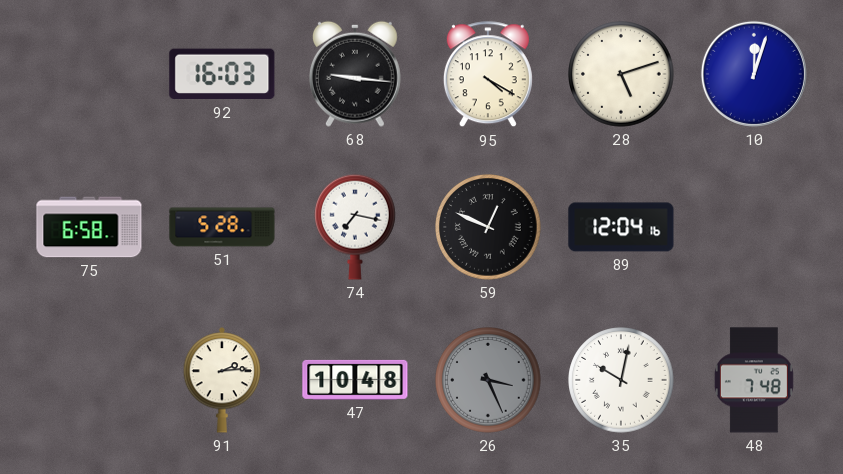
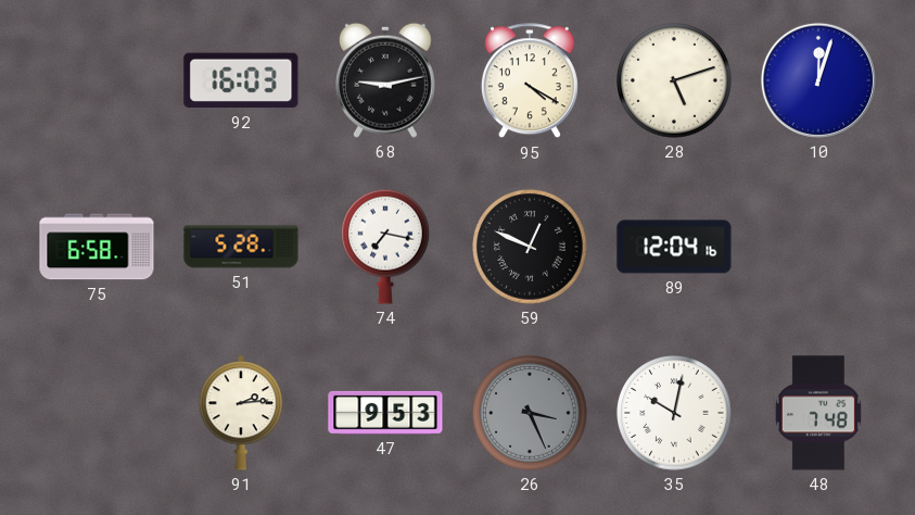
68: 9:16 -> 9:13
47: 10:48 -> 9:53
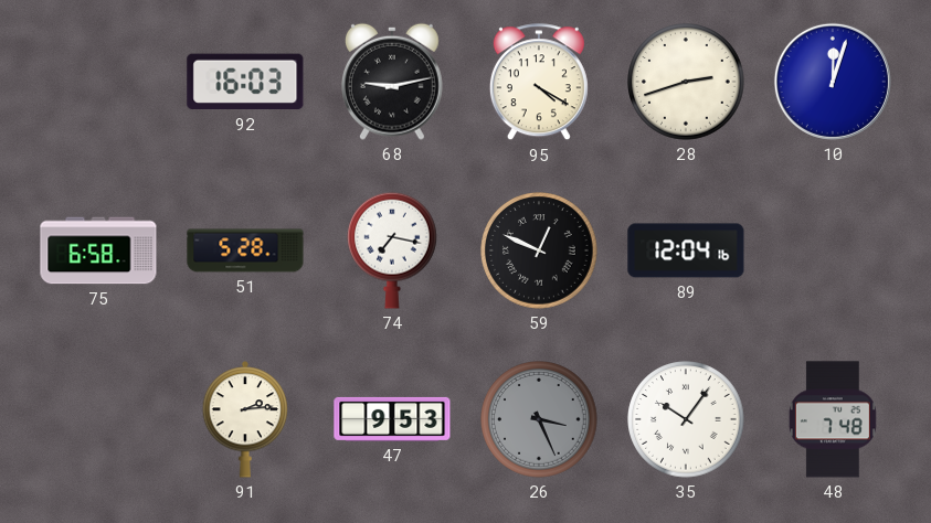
28: 5:12 -> 2:42
35: 10:02 -> 10:06
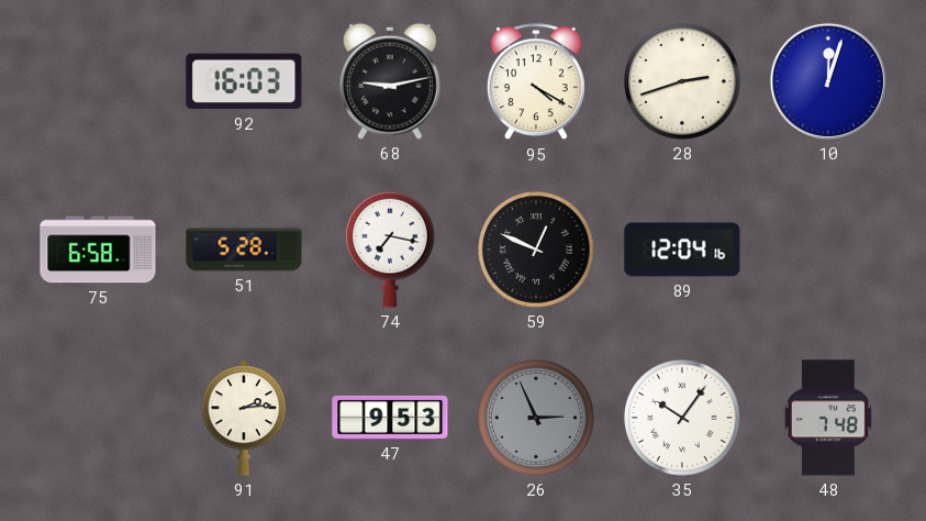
26: 3:26 -> 2:56
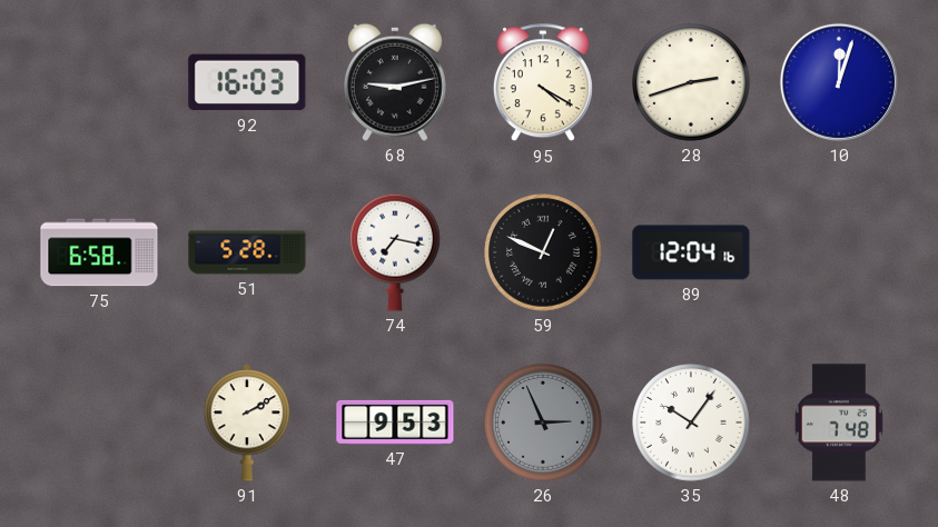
91: 2:14 -> 2:10
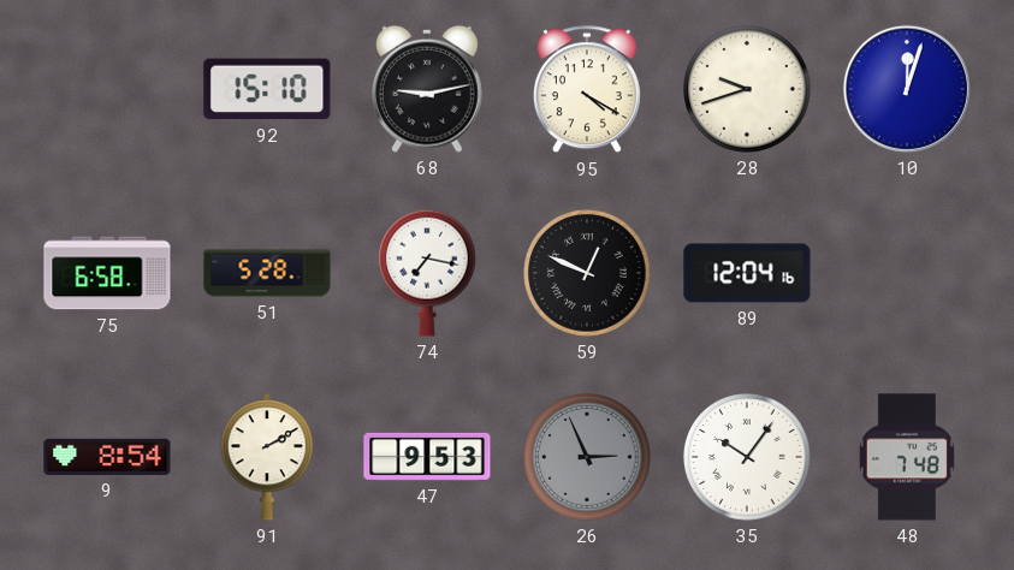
92: 16:03 -> 15:10
28: 2:42 -> 9:42
9: none -> 8:54
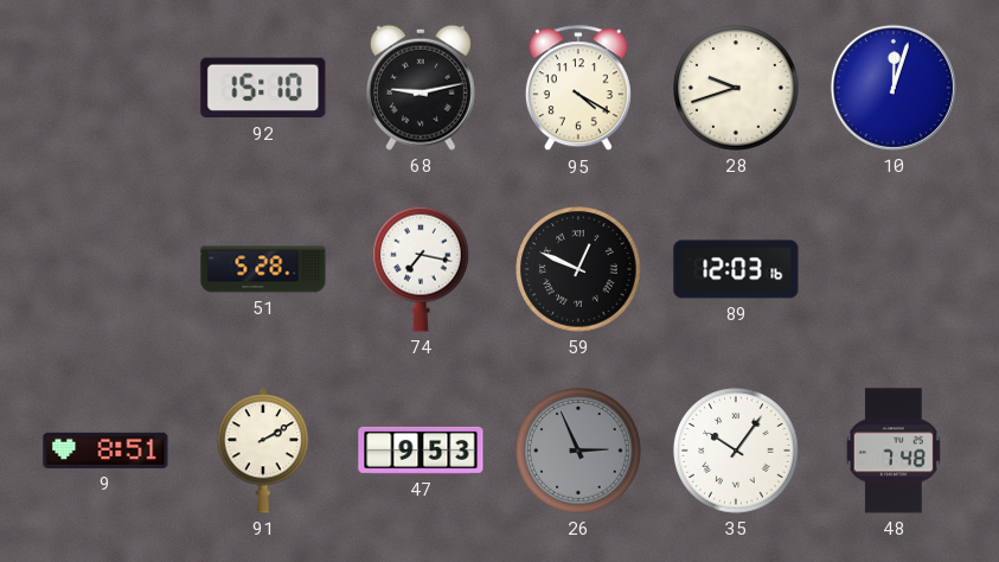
75: 6:58 -> none
89: 12:04 -> 12:03
9: 8:54 -> 8:51
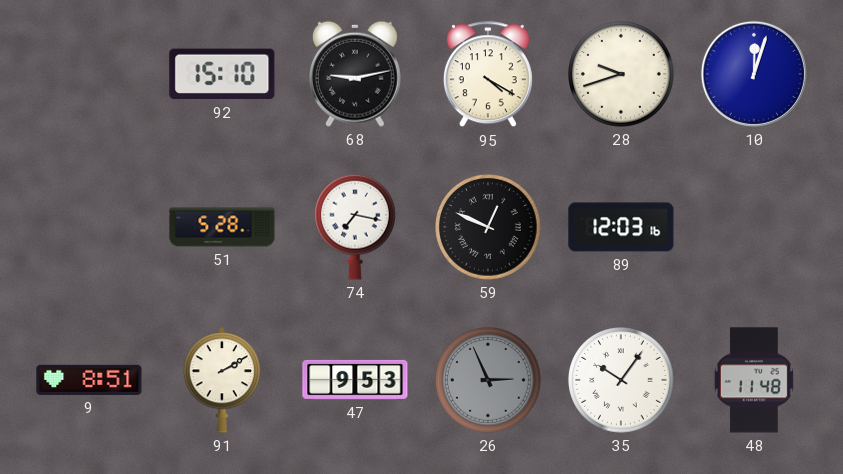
48: 7:48 -> 11:48
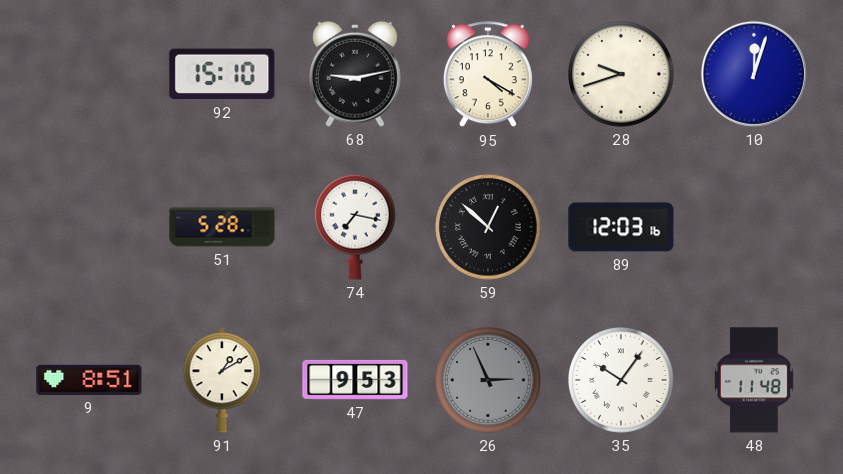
59: 12:49 -> 12:52
91: 2:10 -> 1:10
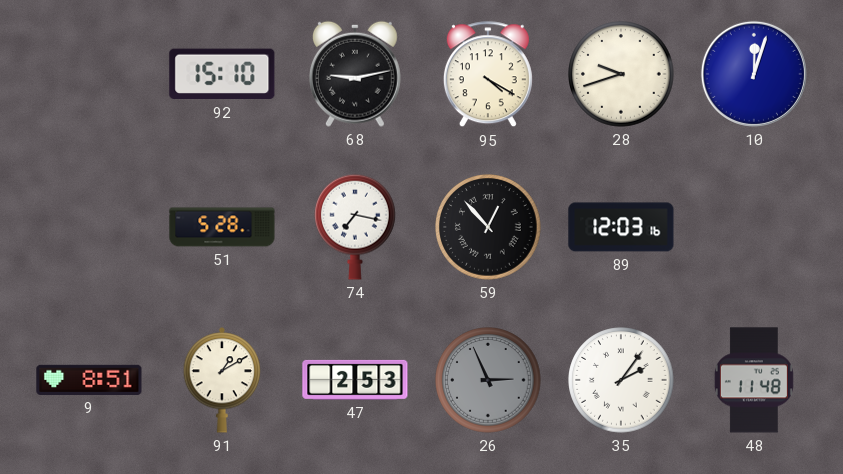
59: 12:52 -> 12:53
47: 9:53 -> 2:53
35: 10:06 -> 2:06
